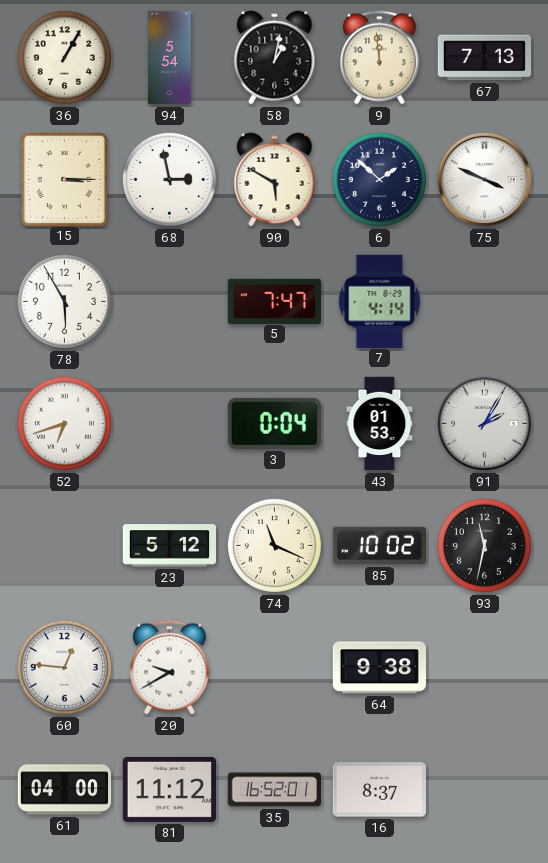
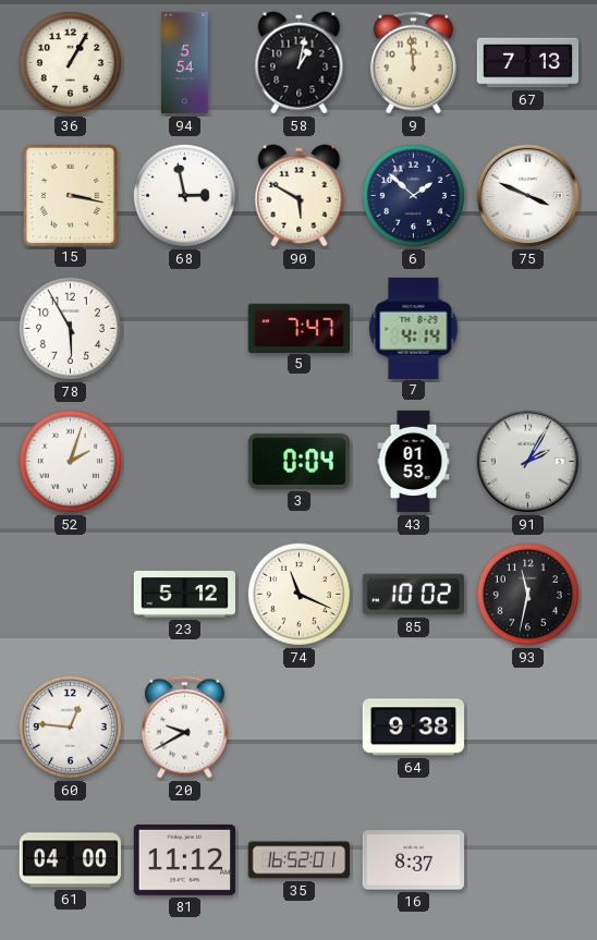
15: 3:15 -> 3:17
52: 6:42 -> 2:03
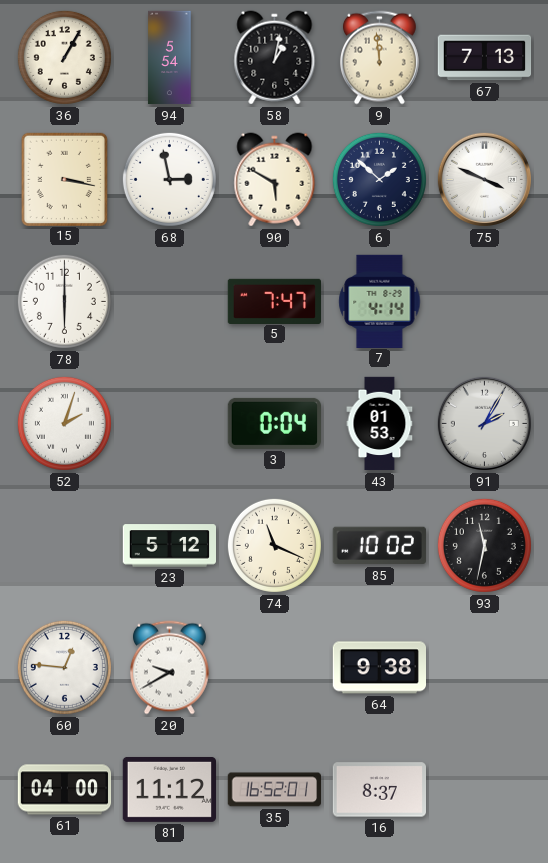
78: 5:55 -> 6:00
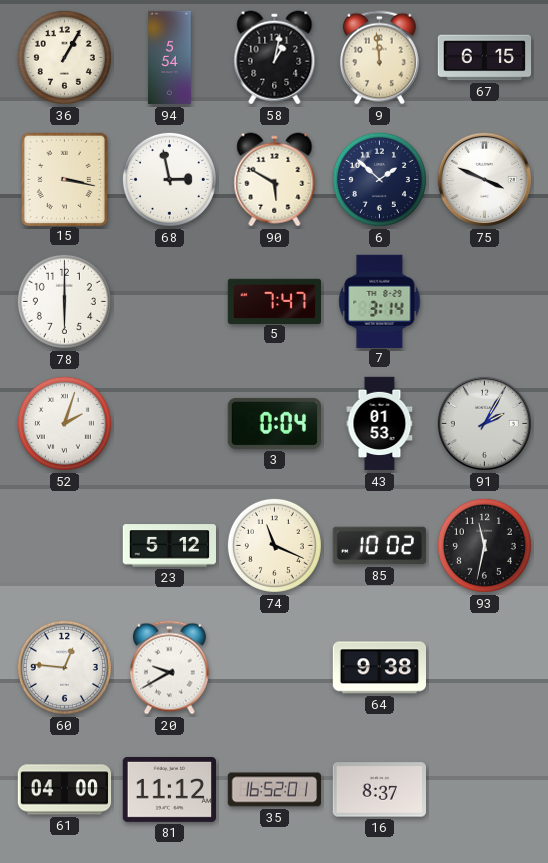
67: 7:13 -> 6:15
7: 4:14 -> 3:14
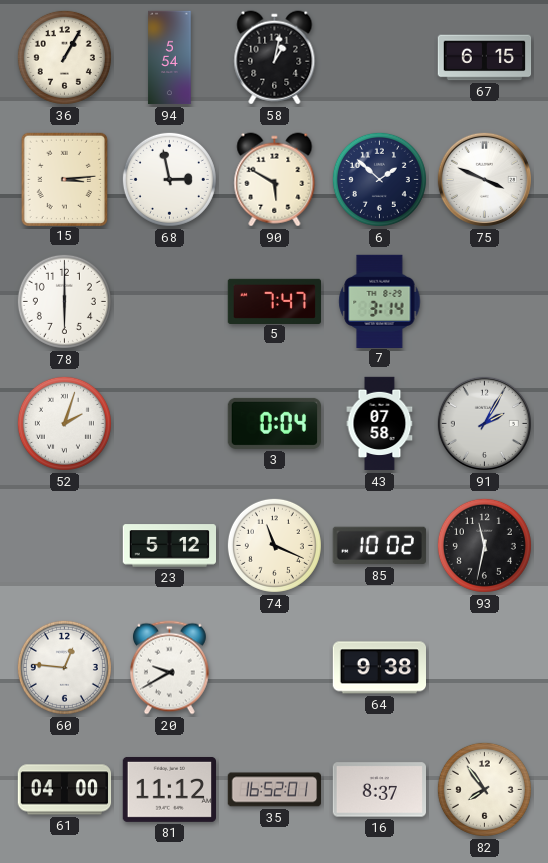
9: 11:59 -> none
15: 3:17 -> 3:14
43: 01:53 -> 07:58
82: none -> 7:54
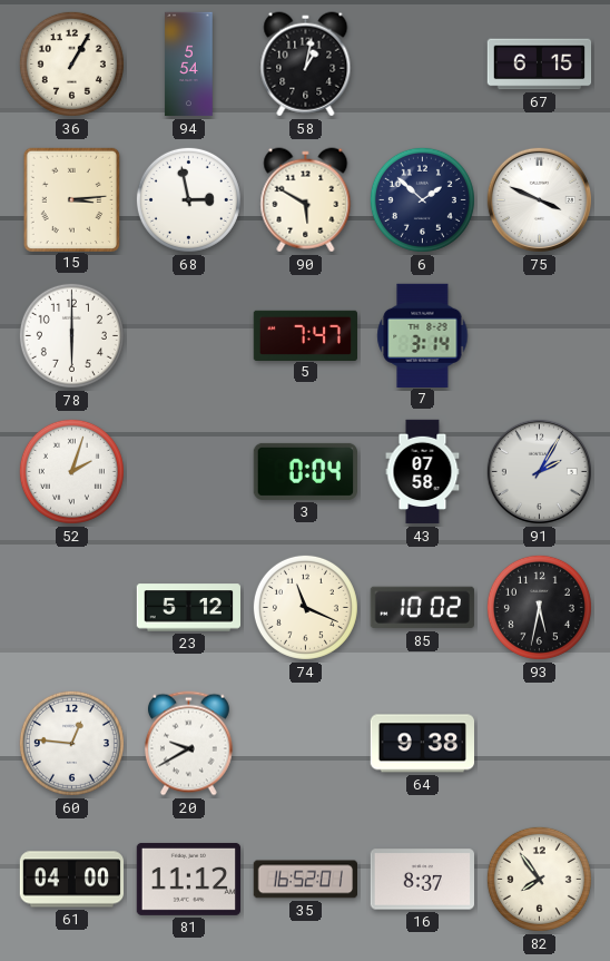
93: 11:32 -> 5:32
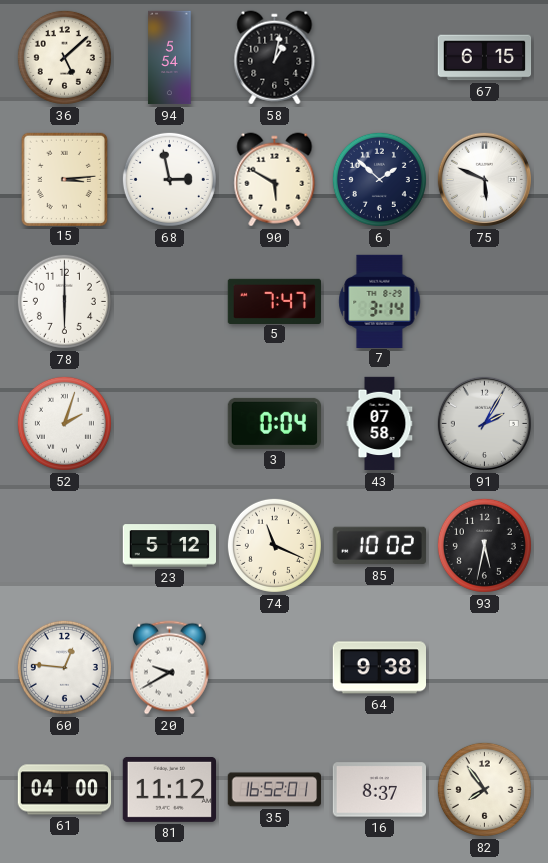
36: 1:05 -> 5:08
75: 3:49 -> 5:49
